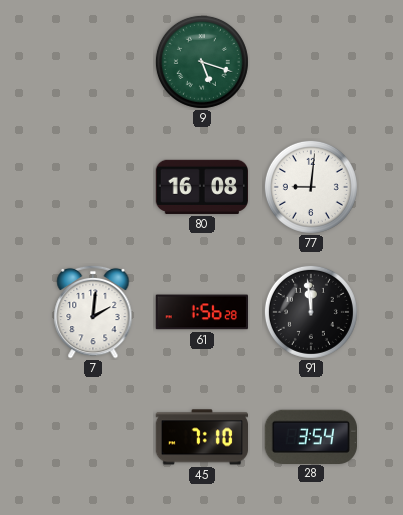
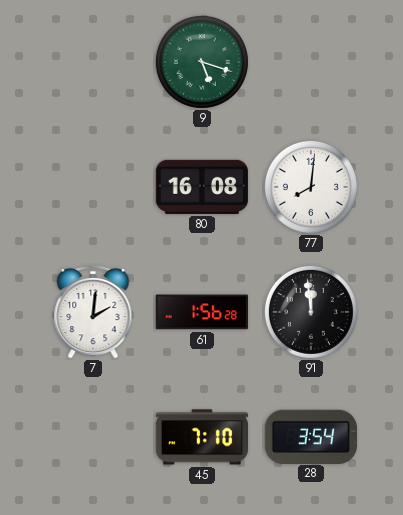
77: 9:01 -> 8:01
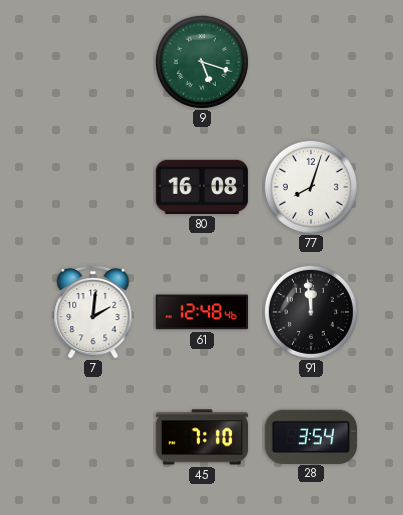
77: 8:01 -> 8:03
61: 1:56 -> 12:48
